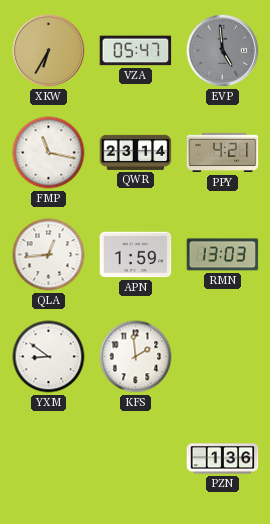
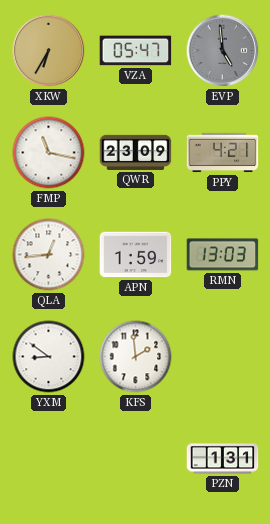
QWR: 23:14 -> 23:09
PZN: 1:36 -> 1:31
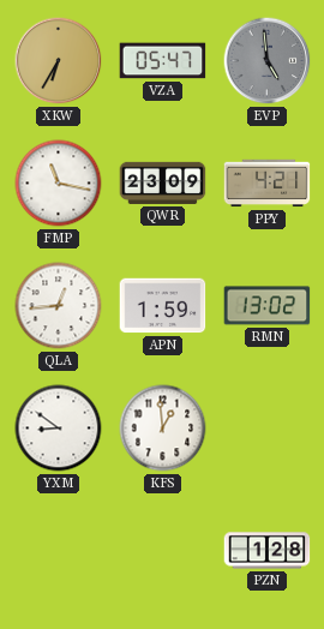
RMN: 13:03 -> 13:02
KFS: 1:59 -> 12:59
PZN: 1:31 -> 1:28
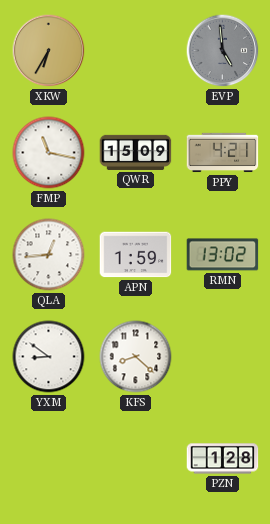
VZA: 05:47 -> none
QWR: 23:09 -> 15:09
KFS: 12:59 -> 8:22
